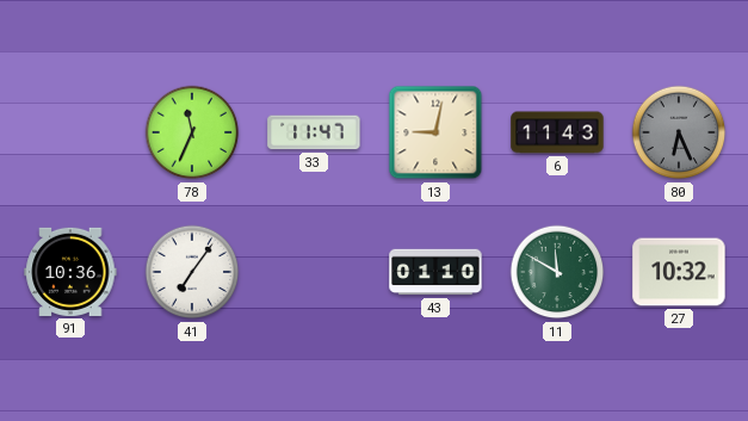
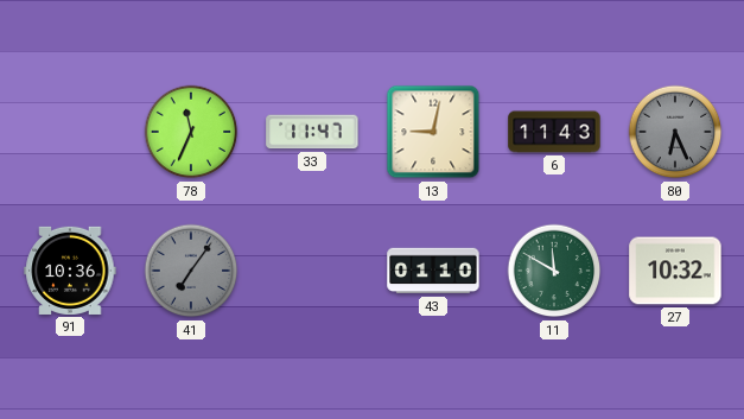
41 dial: white -> grey
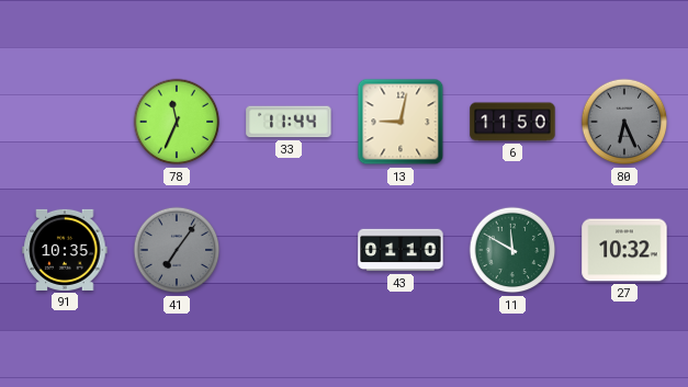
33: 11:47 -> 11:44
6: 11:43 -> 11:50
91: 10:36 -> 10:35
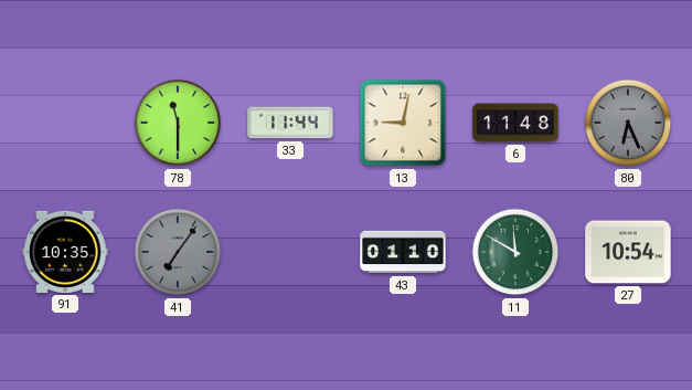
78: 11:34 -> 11:30
6: 11:50 -> 11:48
27: 10:32 -> 10:54
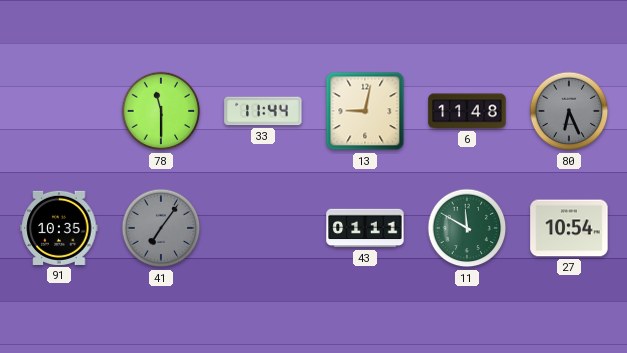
43: 01:10 -> 01:11
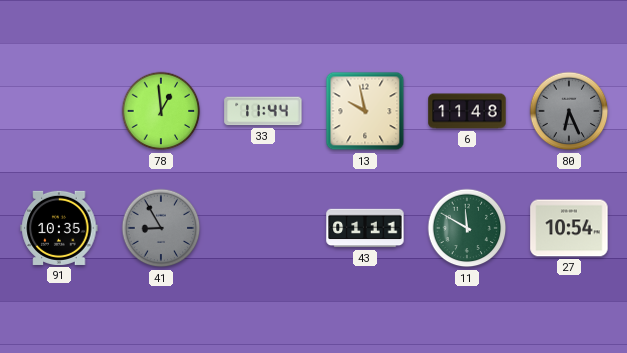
78: 11:30 -> 12:59
13: 9:02 -> 9:58
41: 7:06 -> 8:55
